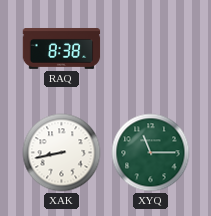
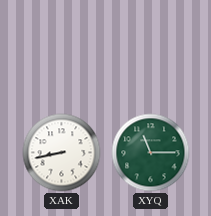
RAQ: 8:38 -> none
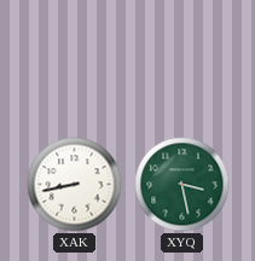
XYQ: 11:15 -> 3:28
